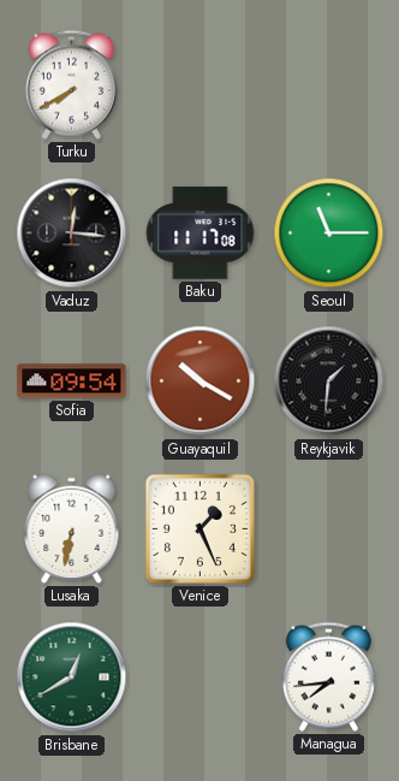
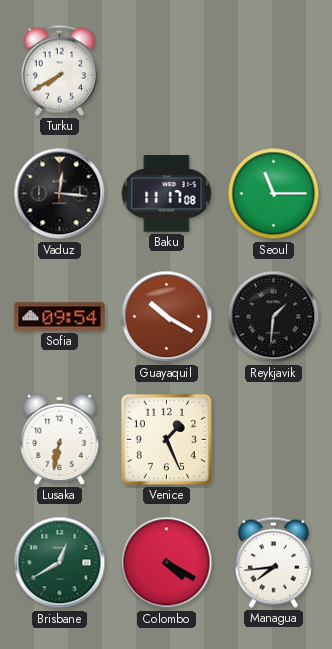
Colombo: none -> 4:20
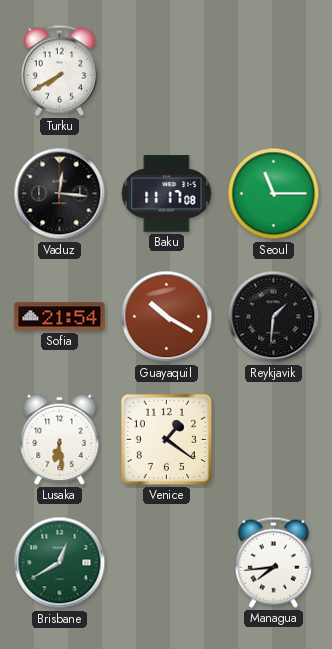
Sofia: 09:54 -> 21:54
Lusaka: 6:32 -> 6:29
Venice: 1:26 -> 1:21
Colombo: 4:20 -> none
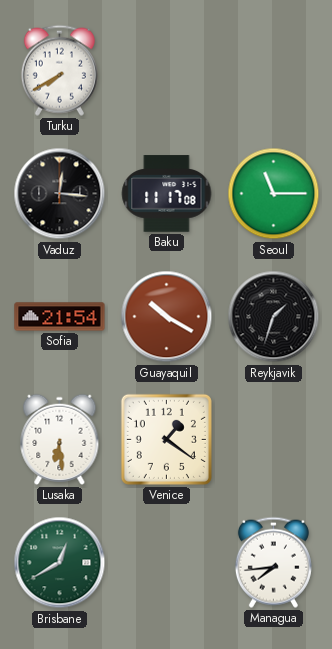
Reykjavik: 1:31 -> 1:33
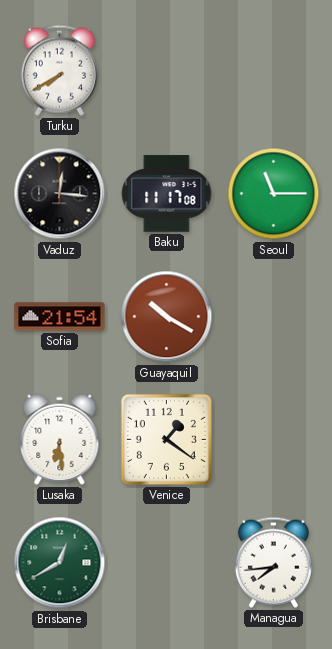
Reykjavik: 1:33 -> none
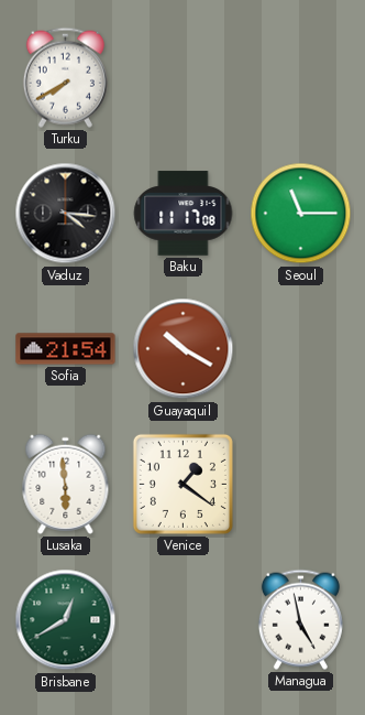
Vaduz: 12:16 -> 4:16
Lusaka: 6:29 -> 5:59
Managua: 7:44 -> 4:58
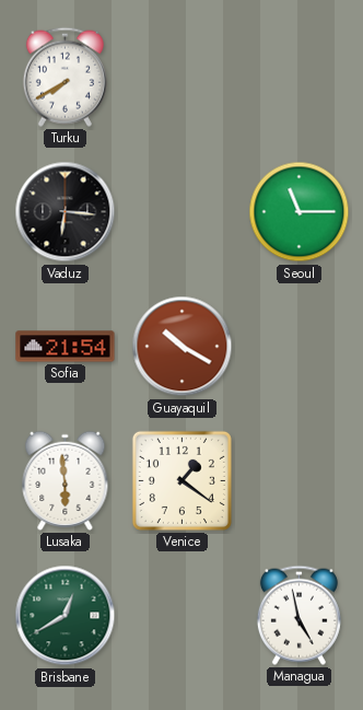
Vaduz: 4:16 -> 6:16
Baku: 11:17 -> none
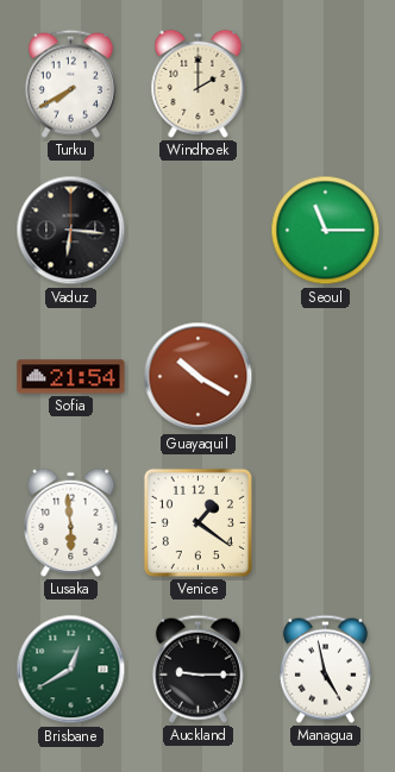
Windhoek: none -> 2:00
Auckland: none -> 9:15
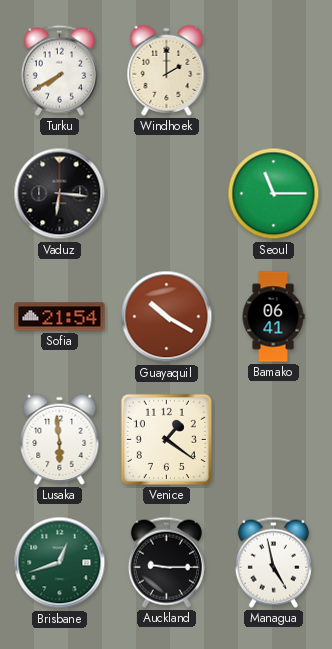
Bamako: none -> 06:41
Brisbane: 12:40 -> 12:42
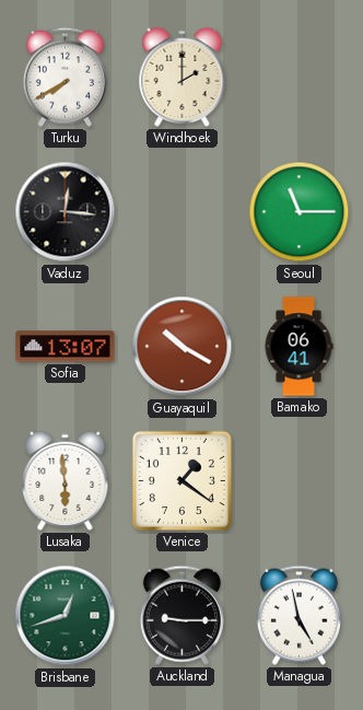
Vaduz: 6:16 -> 12:16
Sofia: 21:54 -> 13:07
